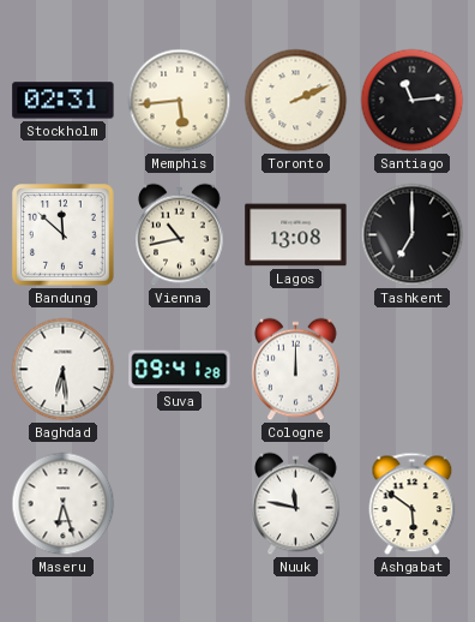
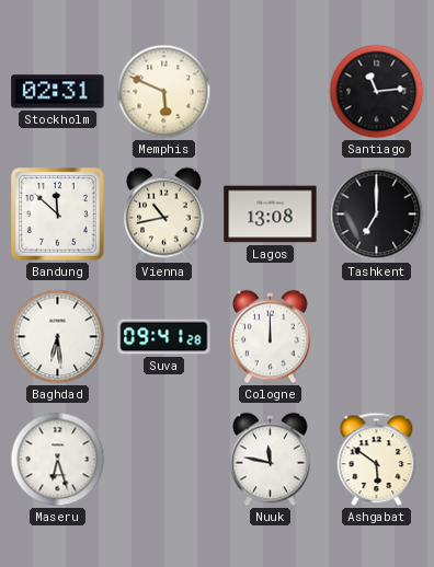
Memphis: 5:44 -> 5:49
Toronto: 2:11 -> none
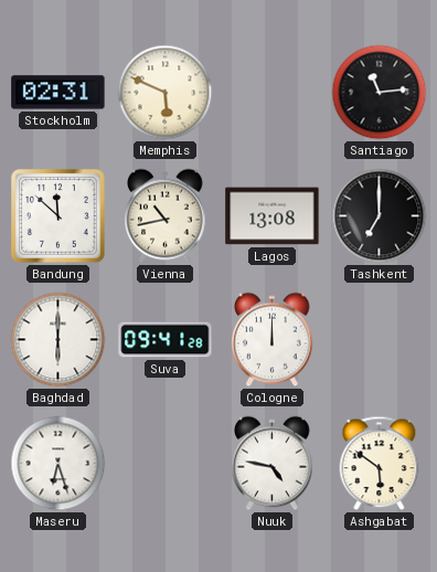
Baghdad: 6:29 -> 6:00
Nuuk: 11:47 -> 4:47
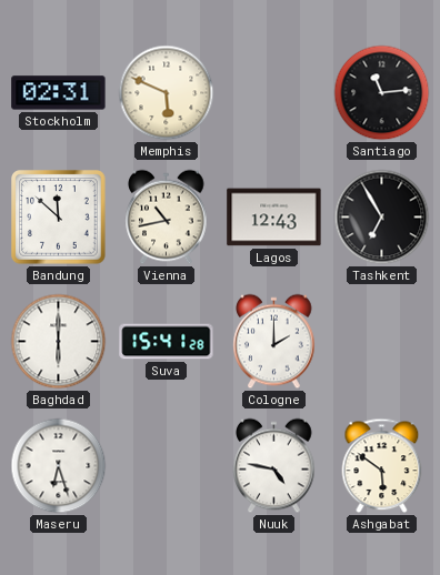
Lagos: 13:08 -> 12:43
Tashkent: 7:00 -> 6:55
Suva: 09:41 -> 15:41
Cologne: 12:00 -> 2:00
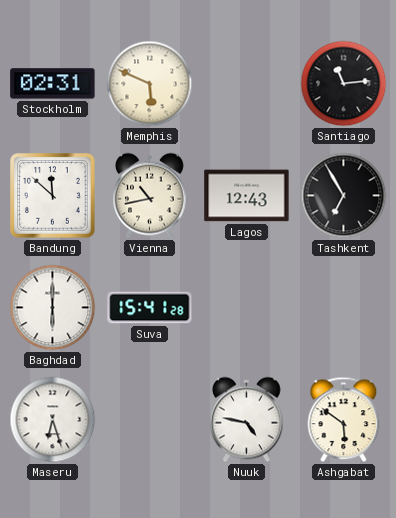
Cologne: 2:00 -> none
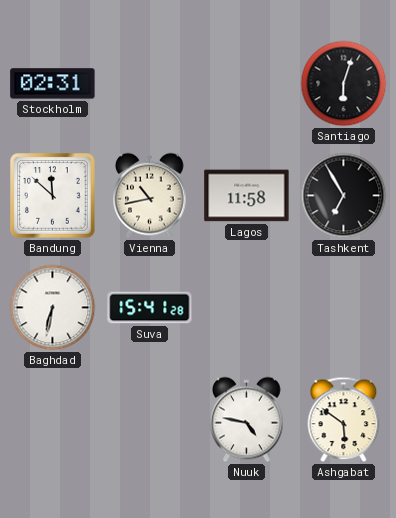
Memphis: 5:49 -> none
Santiago: 11:14 -> 6:03
Lagos: 12:43 -> 11:58
Baghdad: 6:00 -> 6:32
Maseru: 6:27 -> none
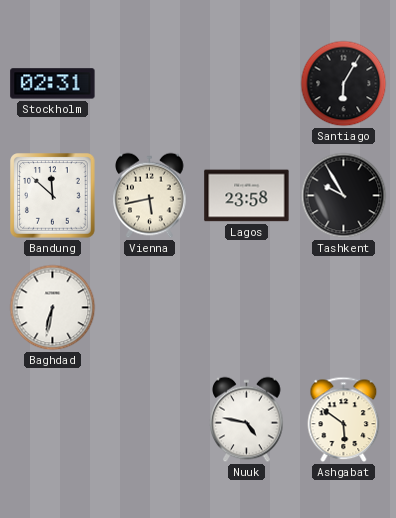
Santiago: 6:03 -> 6:05
Vienna: 10:43 -> 5:43
Lagos: 11:58 -> 23:58
Tashkent: 6:55 -> 9:55
Suva: 15:41 -> none
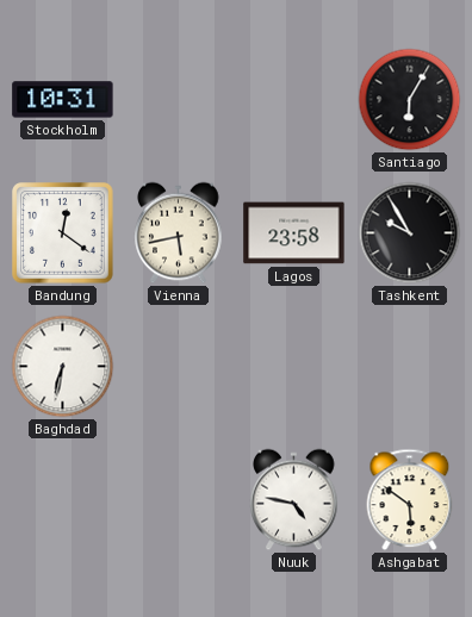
Stockholm: 02:31 -> 10:31
Bandung: 11:52 -> 12:21
